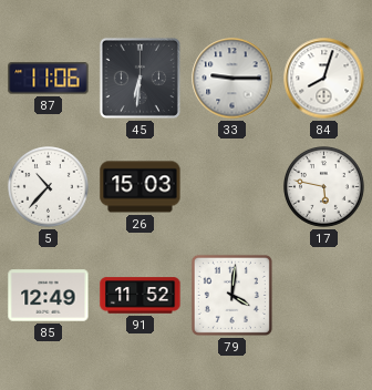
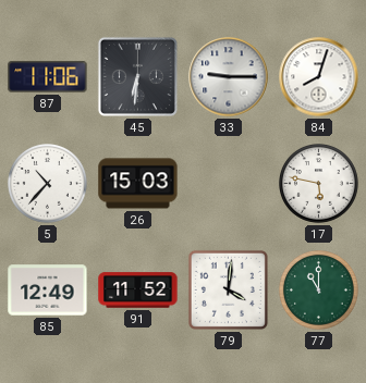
77: none -> 11:00
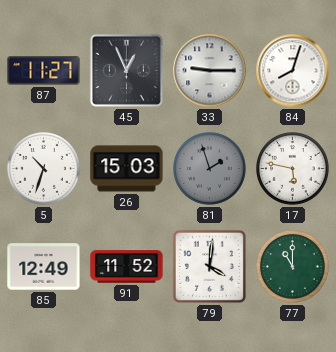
87: 11:06 -> 11:27
45: 6:31 -> 12:56
5: 10:37 -> 10:33
81: none -> 1:57
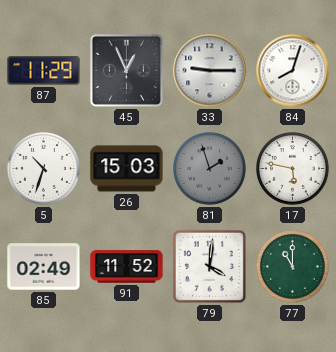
87: 11:27 -> 11:29
85: 12:49 -> 02:49
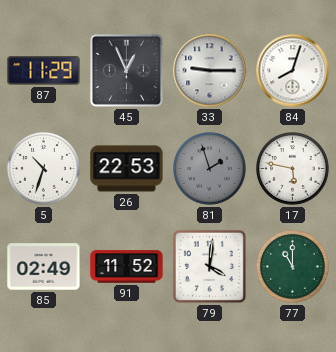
26: 15:03 -> 22:53
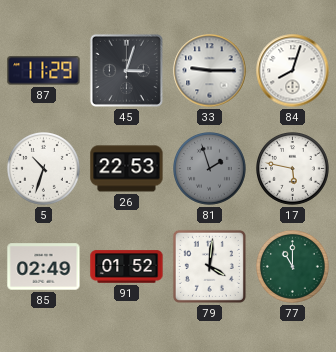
45: 12:56 -> 3:03
91: 11:52 -> 01:52
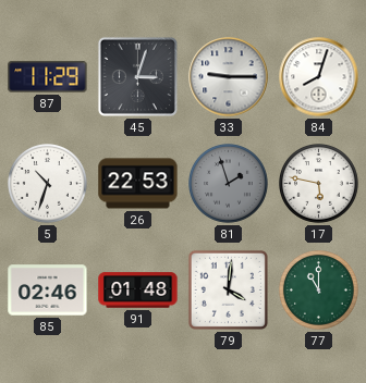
85: 02:49 -> 02:46
91: 01:52 -> 01:48
